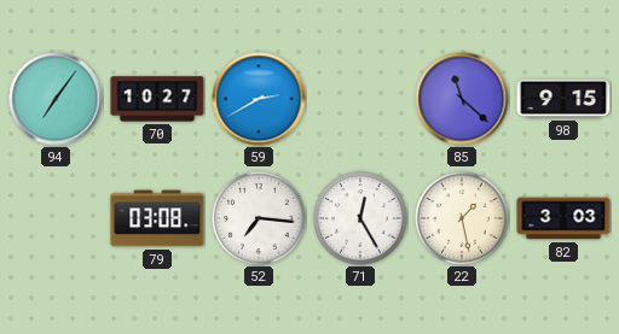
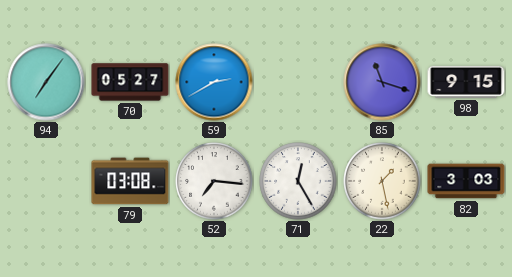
70: 10:27 -> 05:27
85: 11:22 -> 11:18
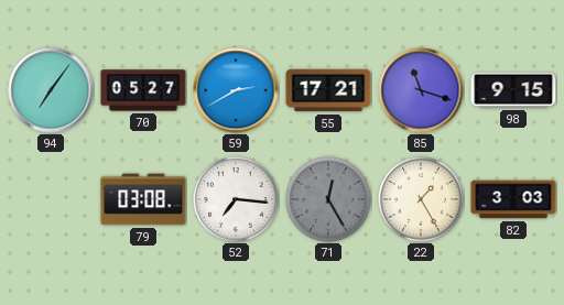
55: none -> 17:21
71 dial: white -> grey
22: 1:28 -> 1:25
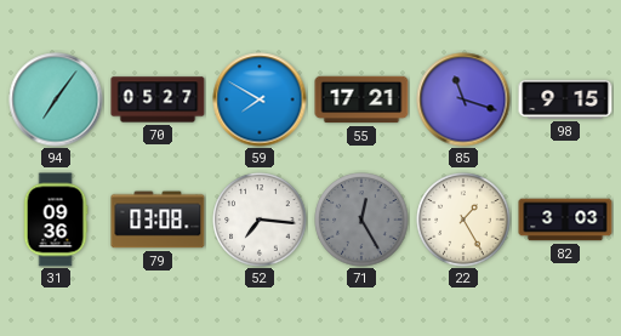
59: 2:40 -> 7:50
31: none -> 09:36
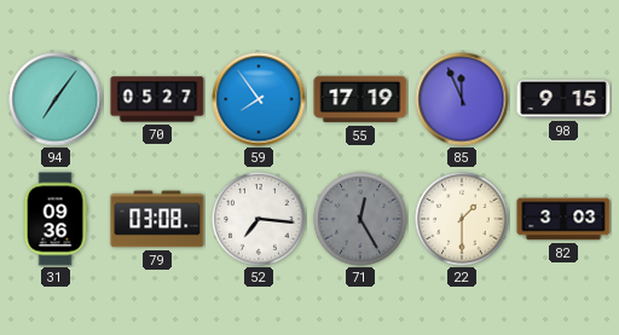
59: 7:50 -> 7:54
55: 17:21 -> 17:19
85: 11:18 -> 11:56
22: 1:25 -> 1:30
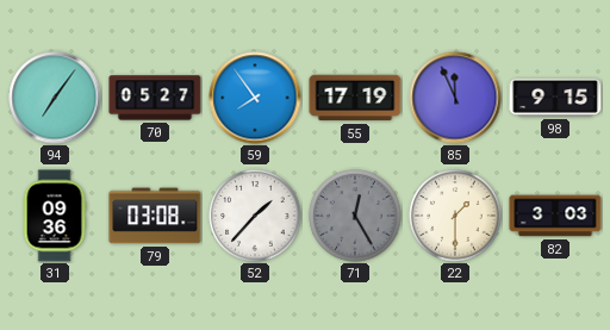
52: 7:16 -> 1:37
